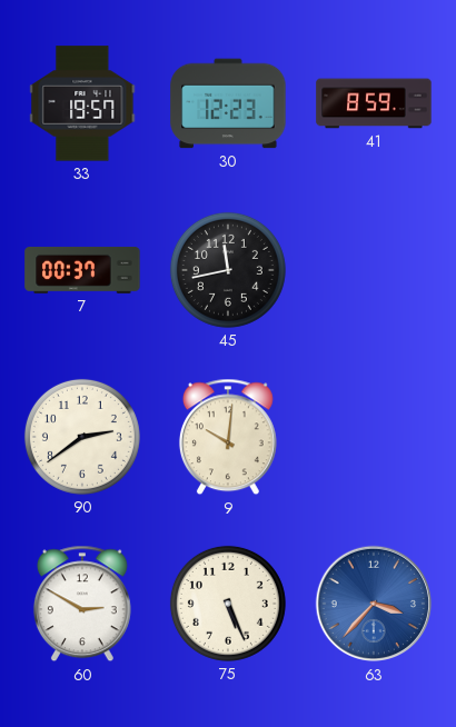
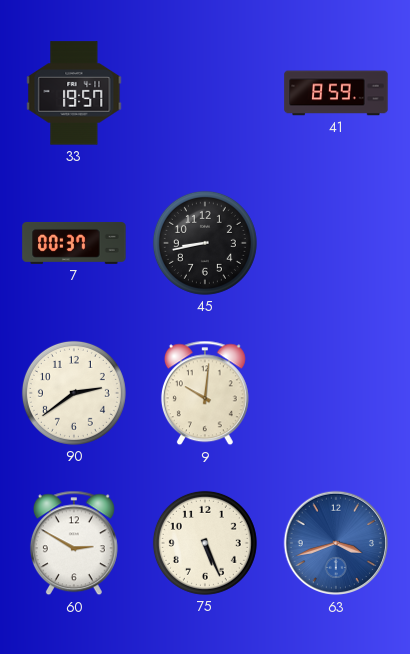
30: 12:23 -> none
45: 11:43 -> 8:43
63: 3:37 -> 3:42
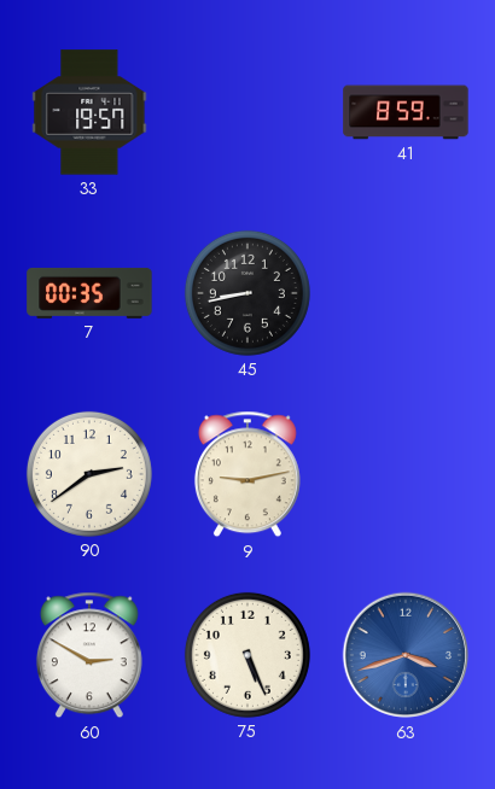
7: 00:37 -> 00:35
9: 10:01 -> 9:13
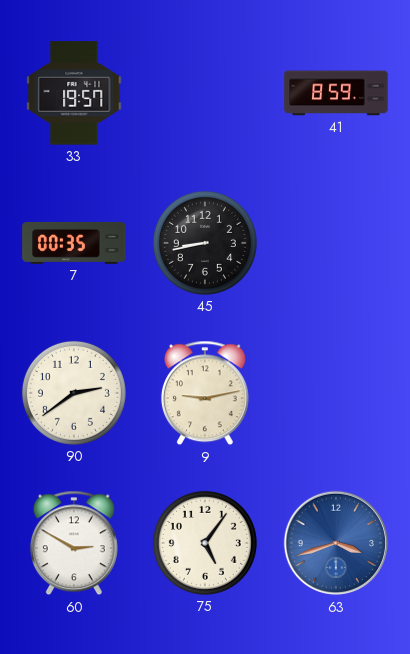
75: 5:26 -> 5:06
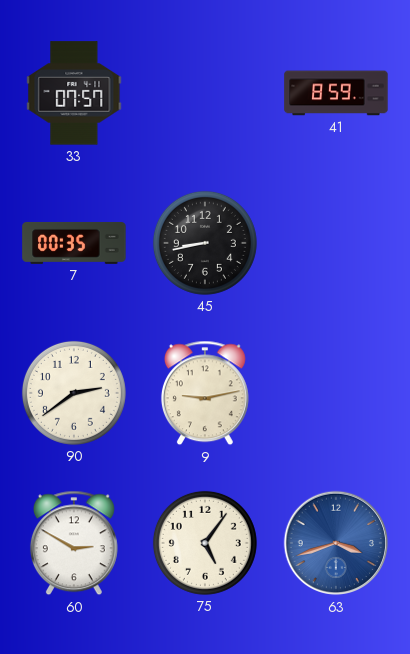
33: 19:57 -> 07:57
